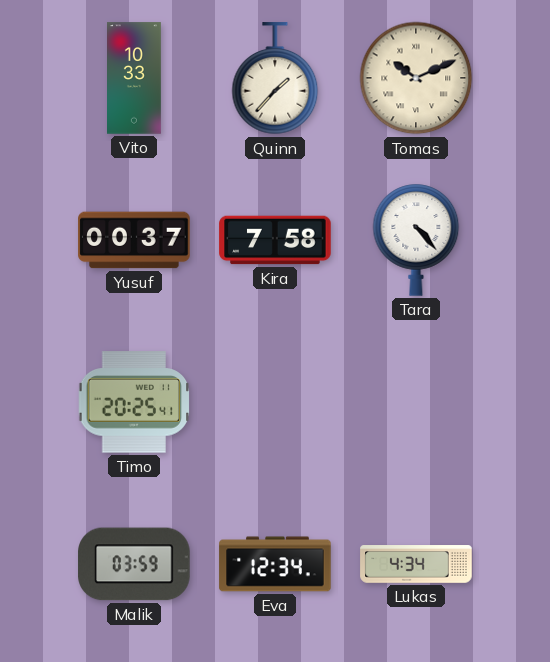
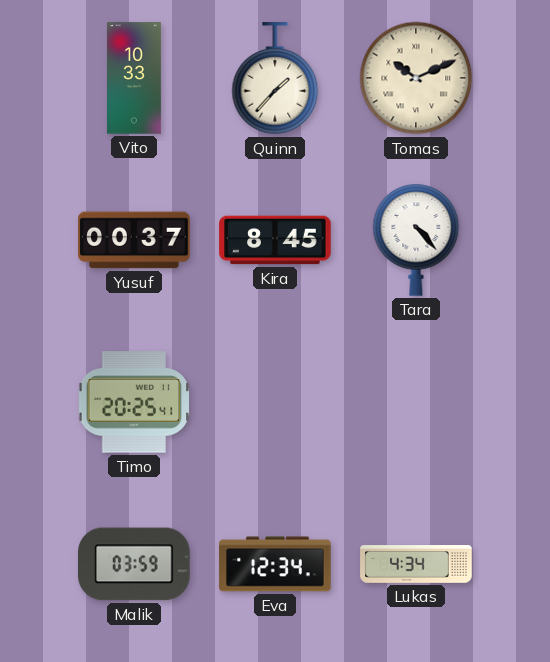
Kira: 7:58 -> 8:45
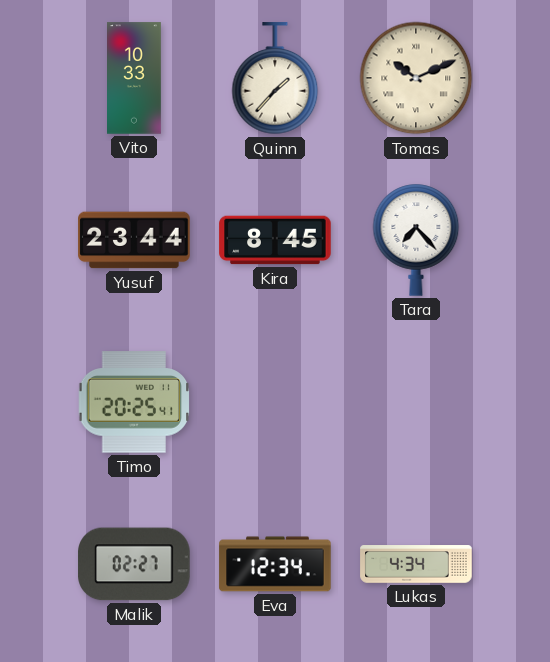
Yusuf: 00:37 -> 23:44
Tara: 4:23 -> 7:23
Malik: 03:59 -> 02:27
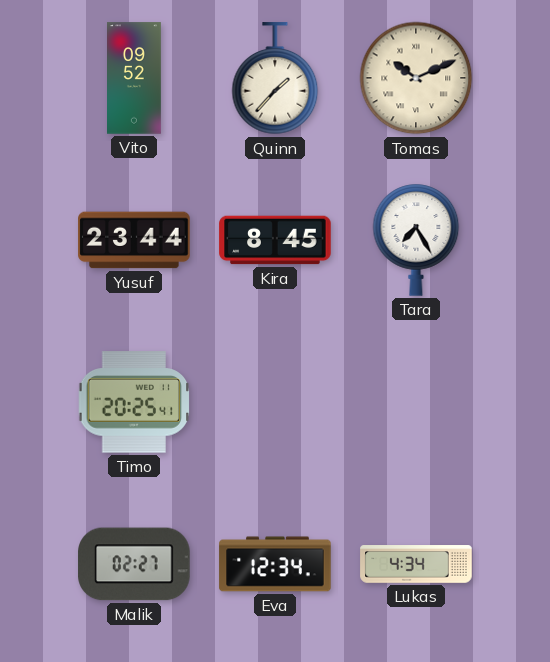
Vito: 10:33 -> 09:52
Tara: 7:23 -> 7:25
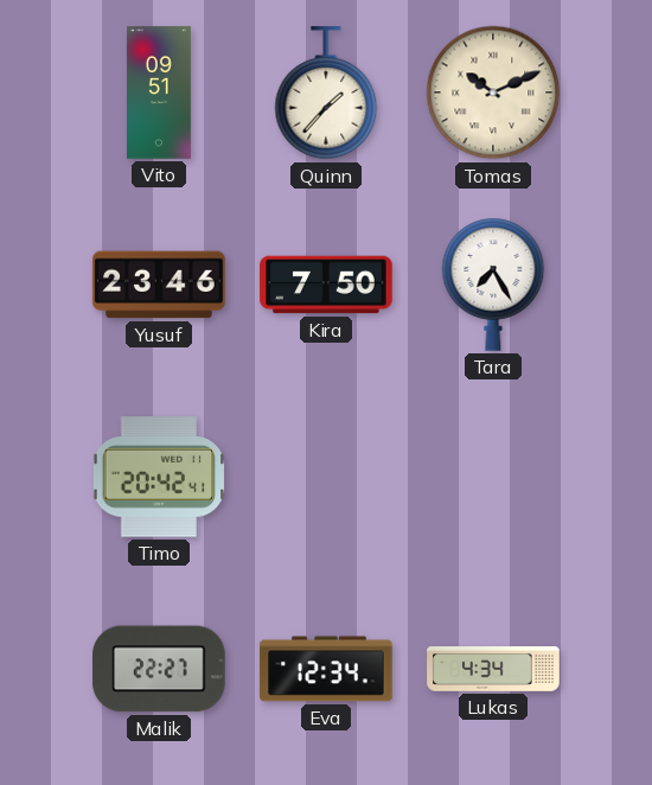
Vito: 09:52 -> 09:51
Yusuf: 23:44 -> 23:46
Kira: 8:45 -> 7:50
Timo: 20:25 -> 20:42
Malik: 02:27 -> 22:27
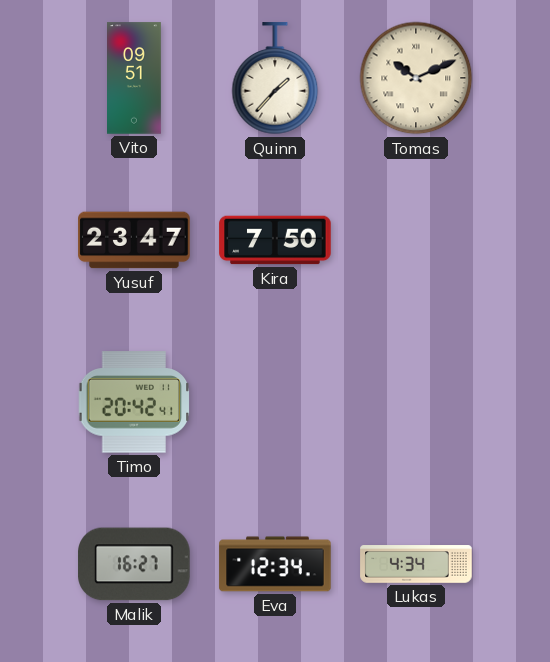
Yusuf: 23:46 -> 23:47
Tara: 7:25 -> none
Malik: 22:27 -> 16:27
